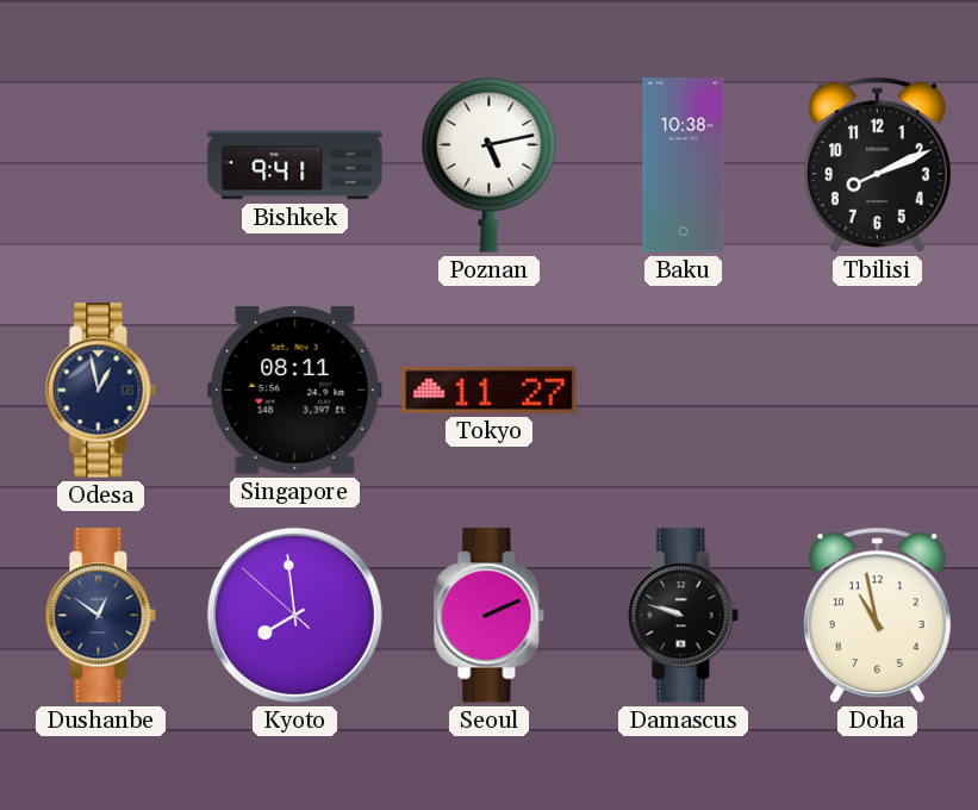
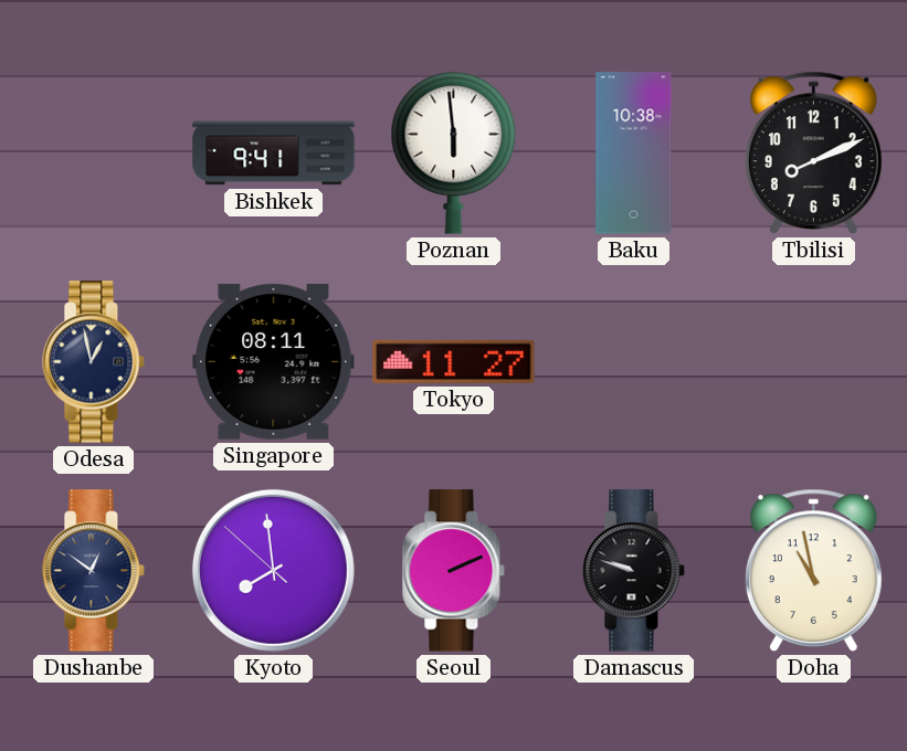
Poznan: 5:13 -> 5:59
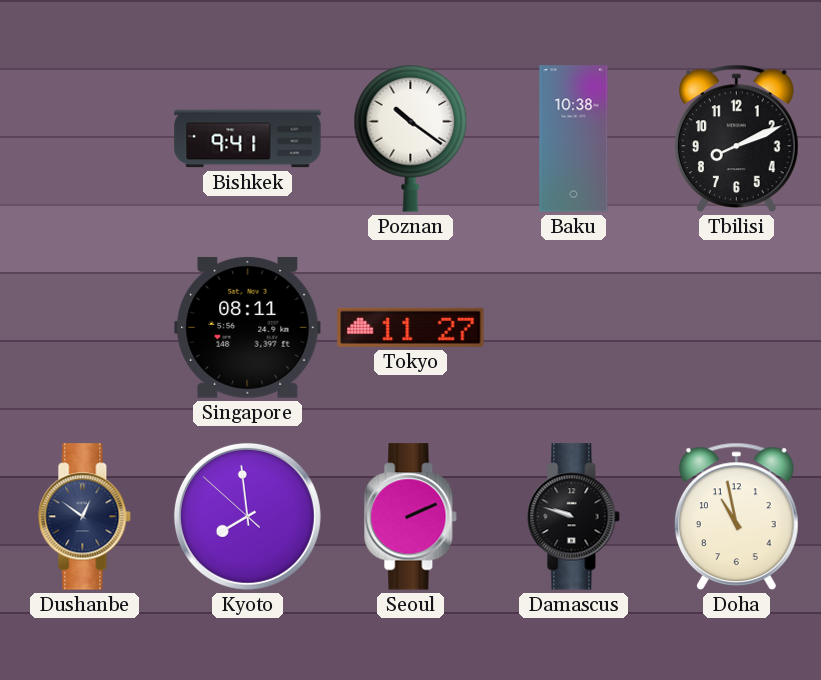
Poznan: 5:59 -> 10:21
Odesa: 12:58 -> none
